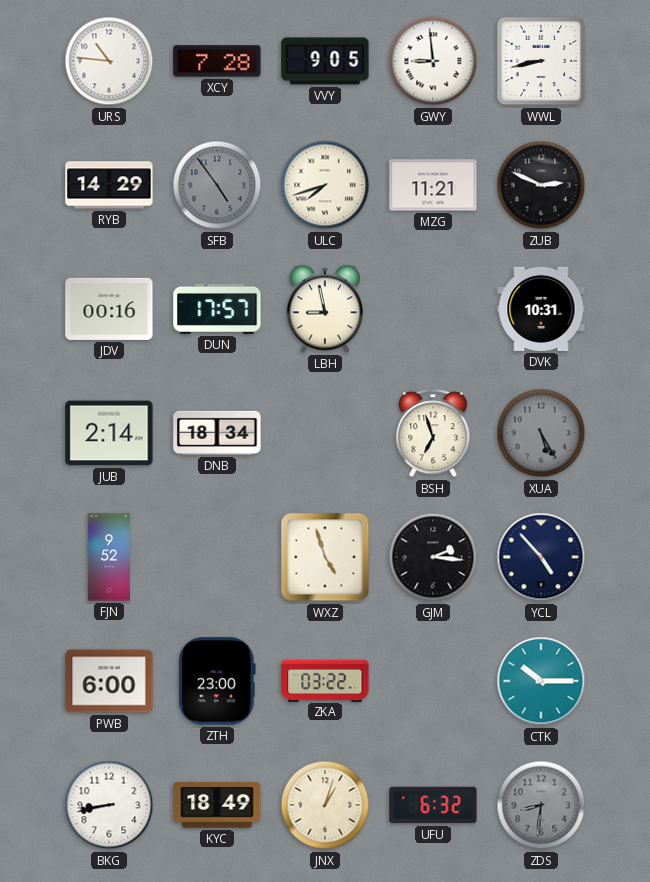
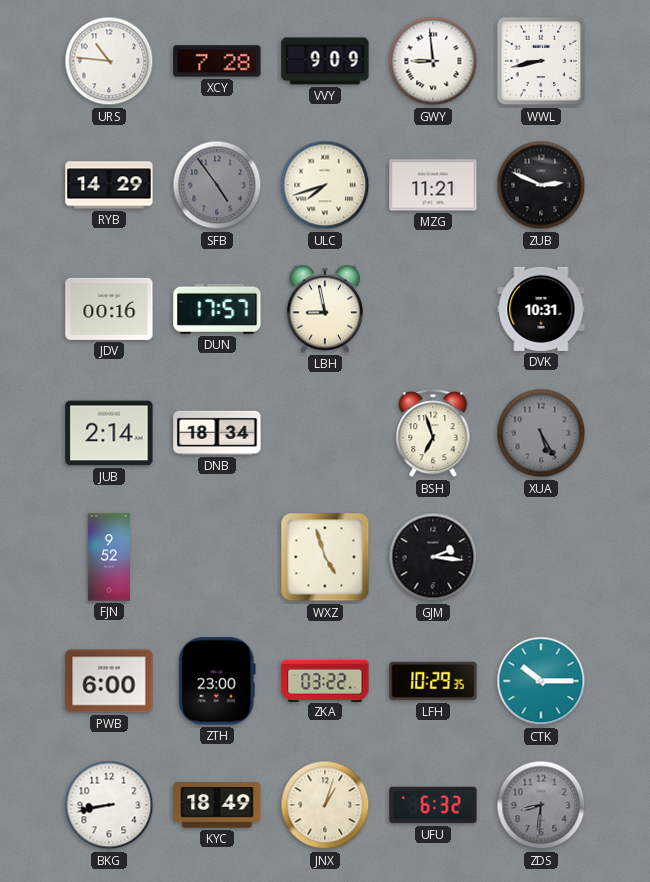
VVY: 9:05 -> 9:09
YCL: 4:53 -> none
LFH: none -> 10:29
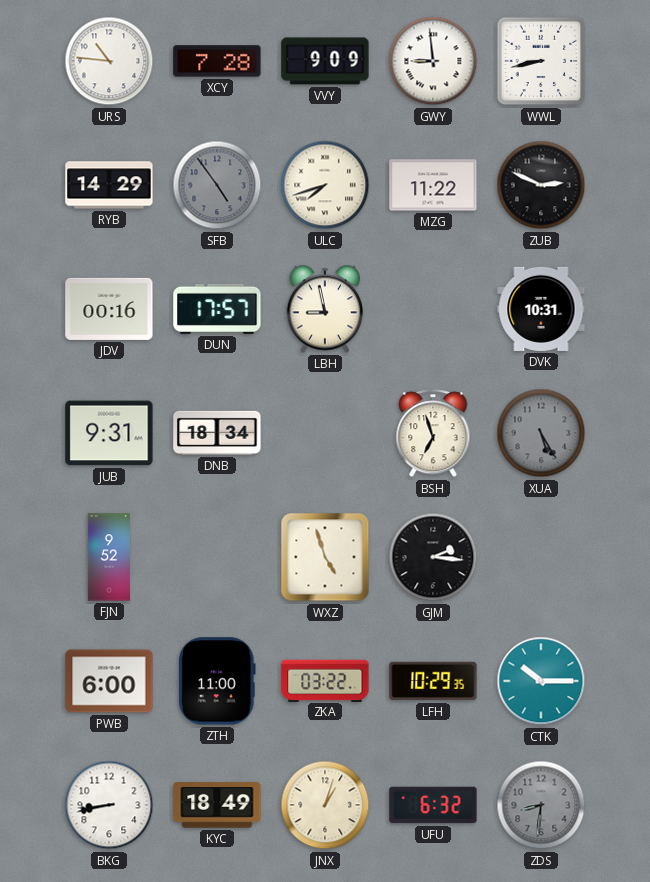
MZG: 11:21 -> 11:22
JUB: 2:14 -> 9:31
ZTH: 23:00 -> 11:00
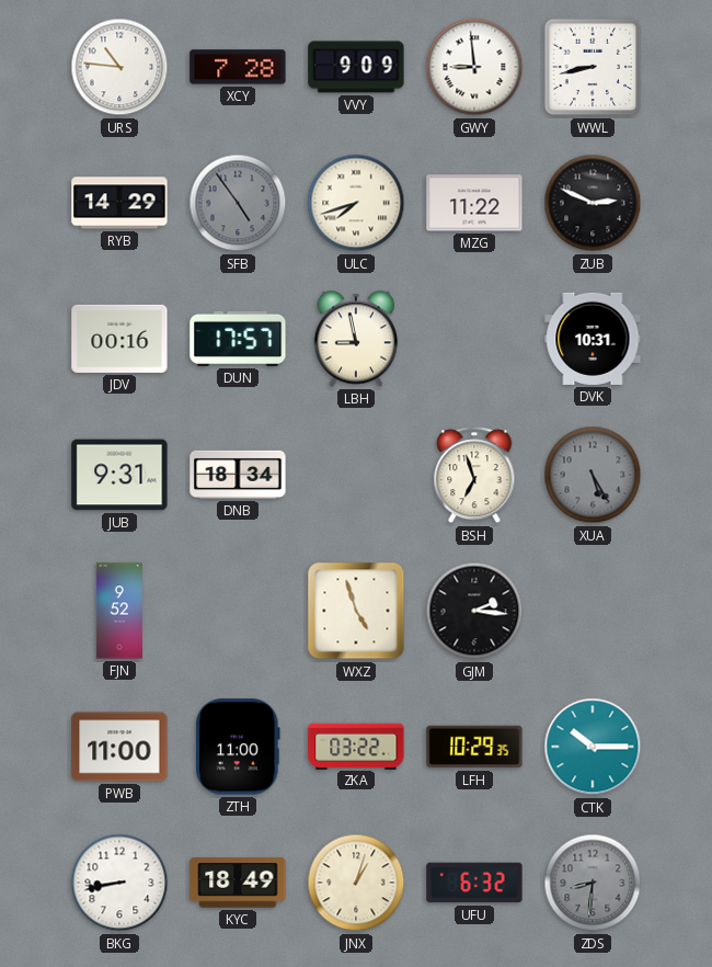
PWB: 6:00 -> 11:00
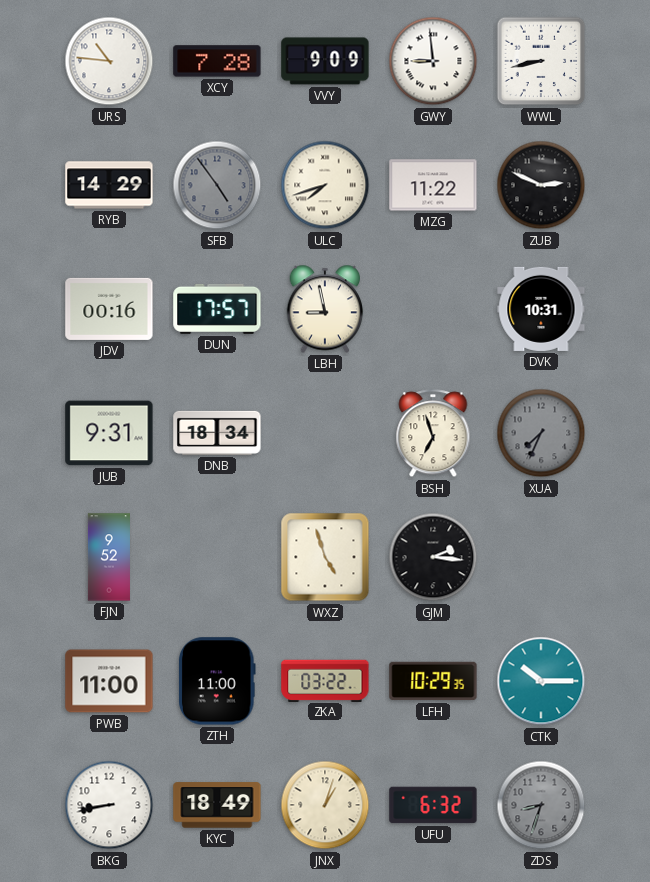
XUA: 5:25 -> 7:34
ZDS: 8:31 -> 8:33
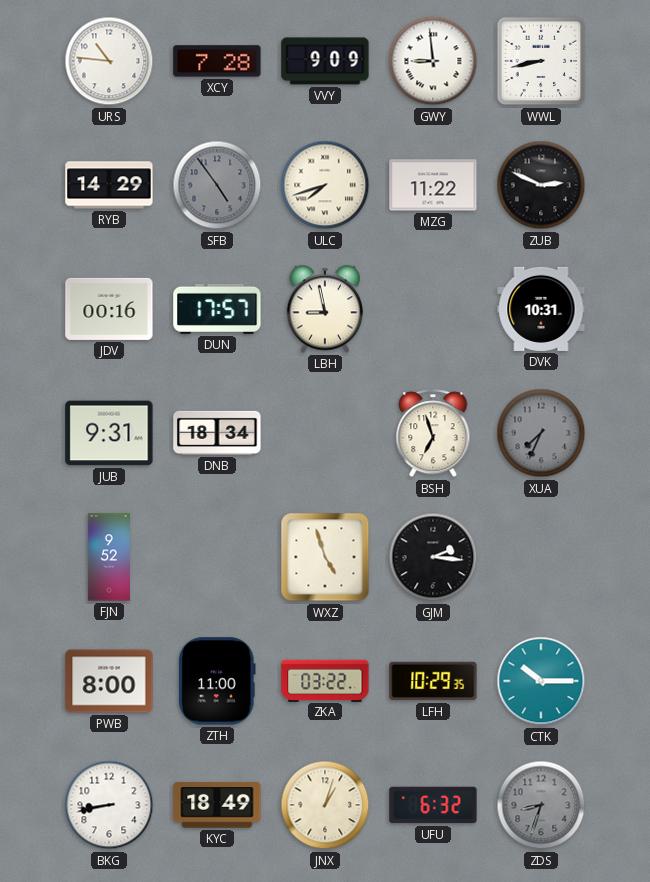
PWB: 11:00 -> 8:00
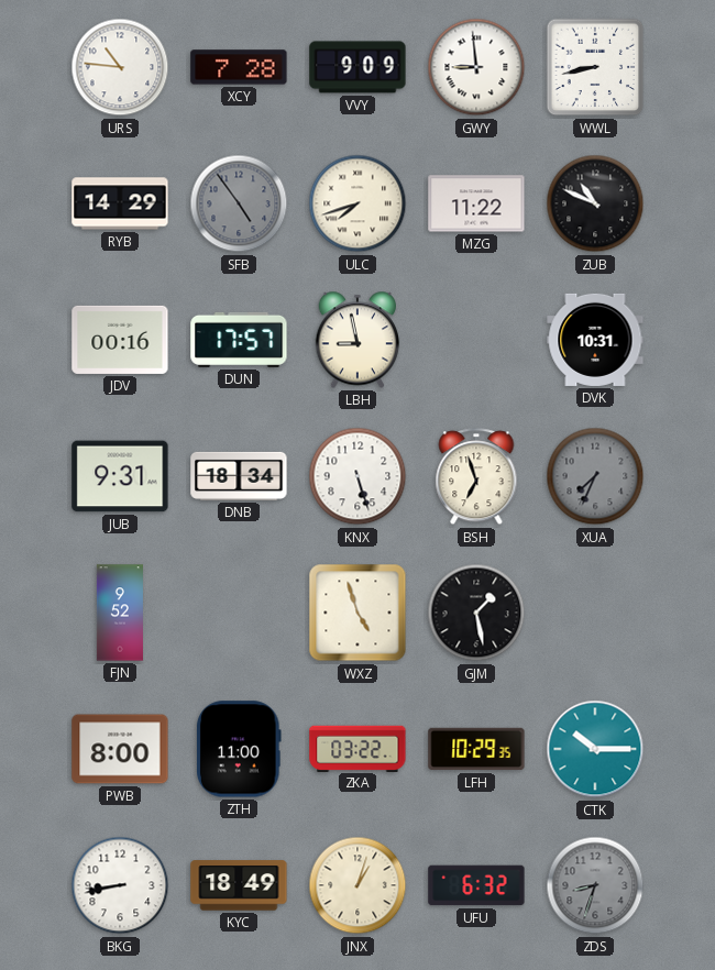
ZUB: 2:49 -> 10:49
KNX: none -> 5:27
GJM: 2:16 -> 1:28
